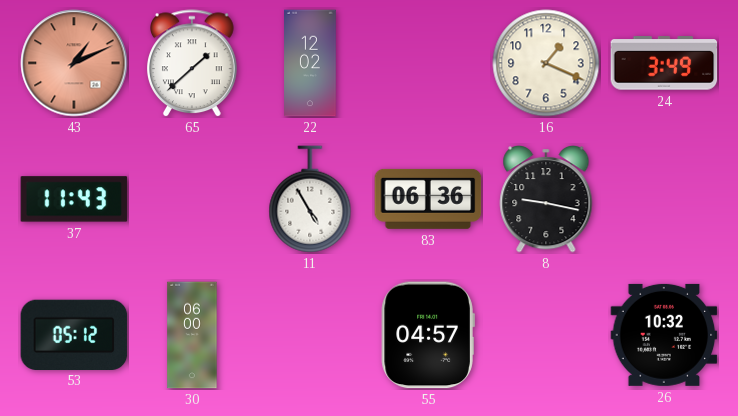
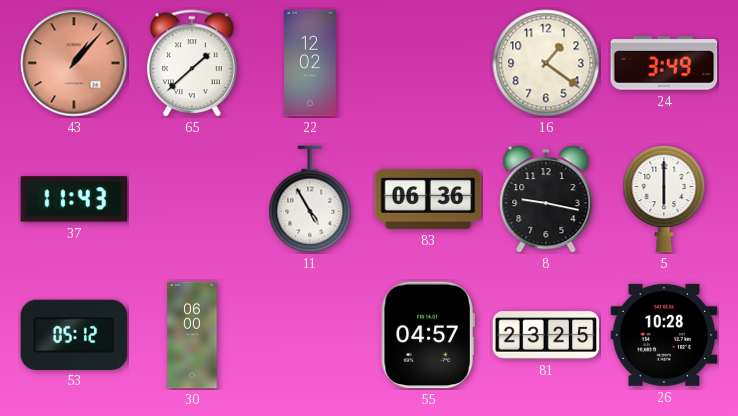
43: 1:11 -> 1:07
16: 1:19 -> 1:21
5: none -> 6:00
81: none -> 23:25
26: 10:32 -> 10:28
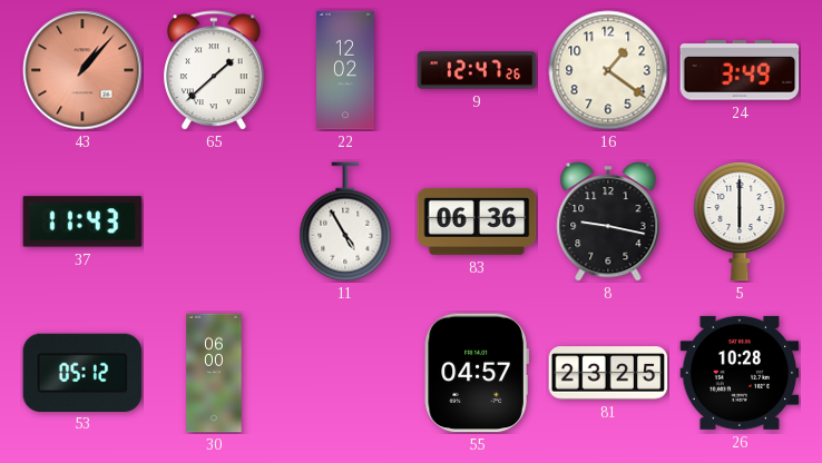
9: none -> 12:47
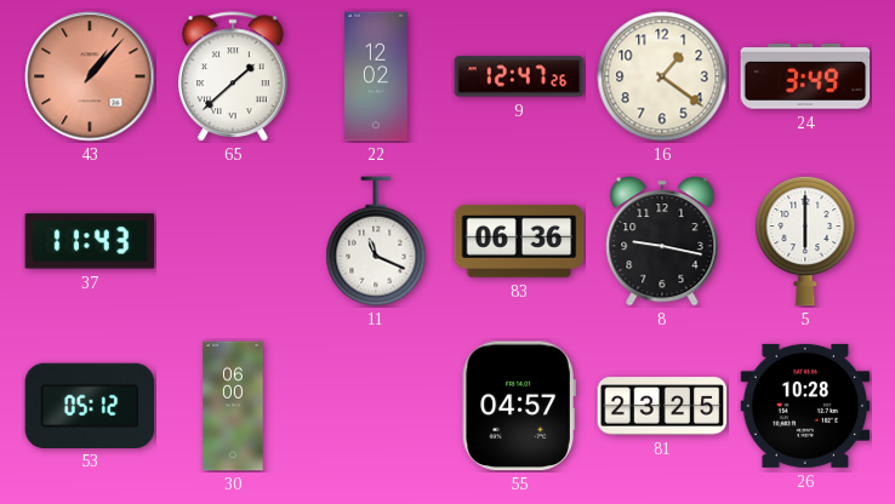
11: 4:55 -> 11:19
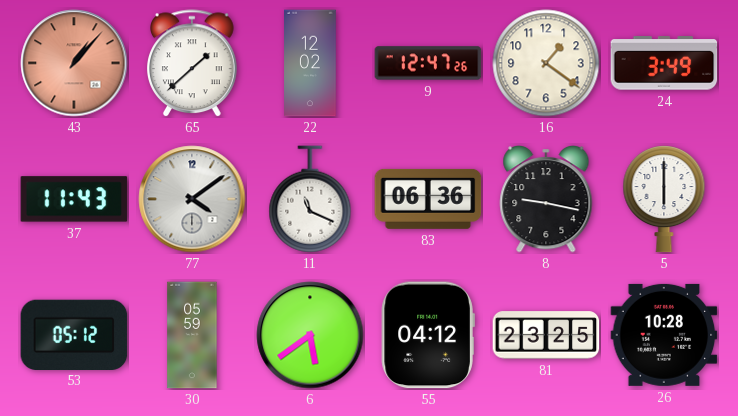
77: none -> 4:09
30: 06:00 -> 05:59
6: none -> 5:39
55: 04:57 -> 04:12
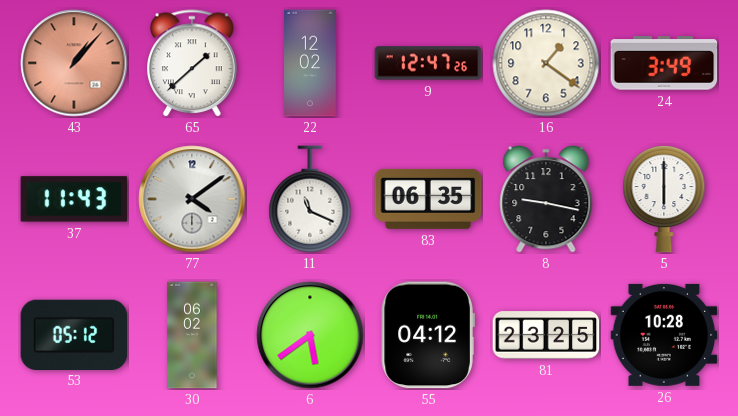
83: 06:36 -> 06:35
30: 05:59 -> 06:02
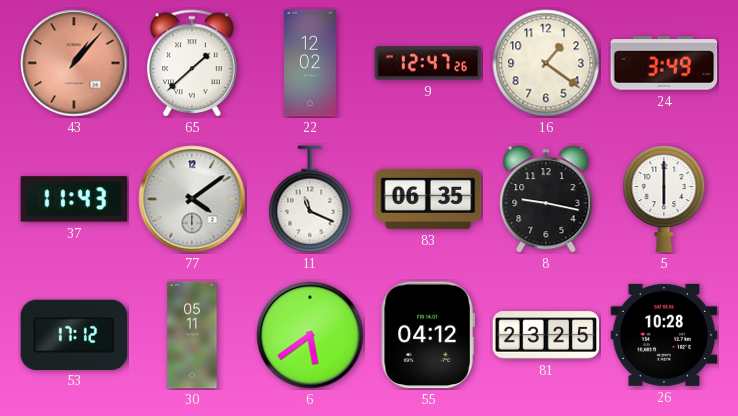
53: 05:12 -> 17:12
30: 06:02 -> 05:11
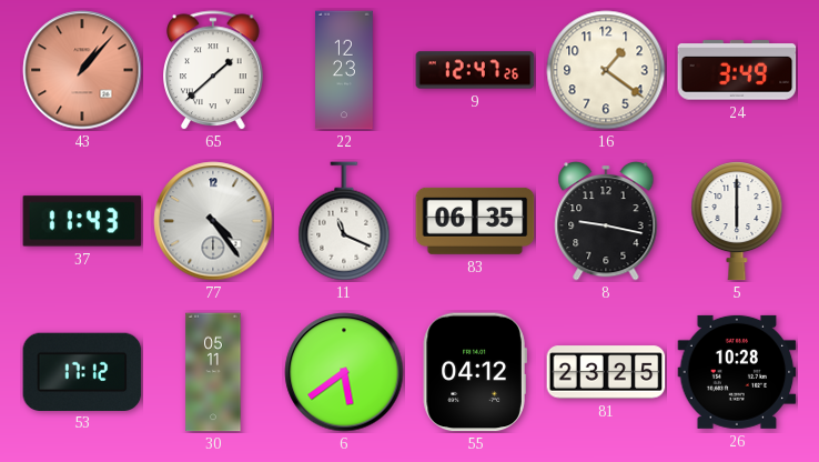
22: 12:02 -> 12:23
77: 4:09 -> 4:24
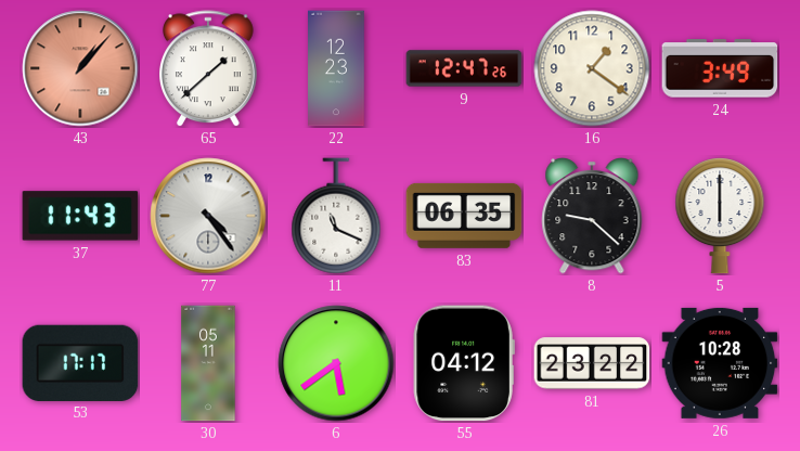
8: 9:17 -> 9:22
53: 17:12 -> 17:17
81: 23:25 -> 23:22
